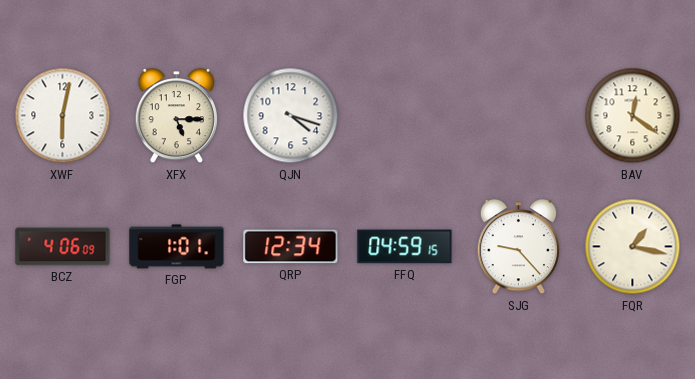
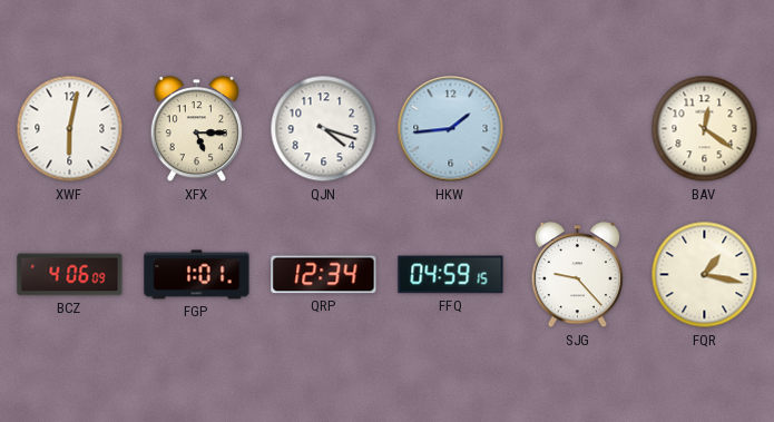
HKW: none -> 1:44
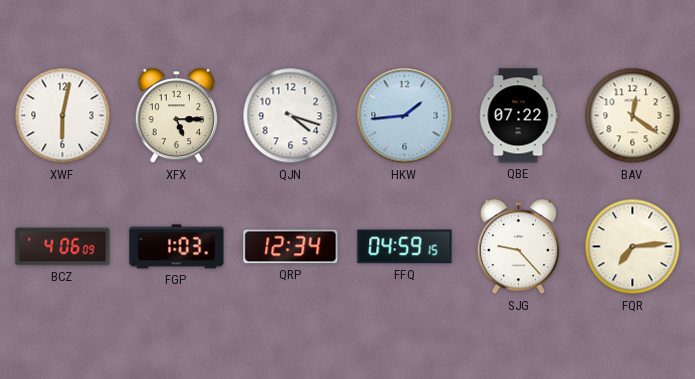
QBE: none -> 07:22
FGP: 1:01 -> 1:03
FQR: 1:17 -> 7:14
